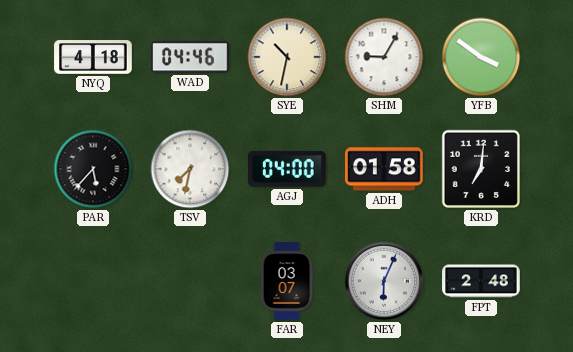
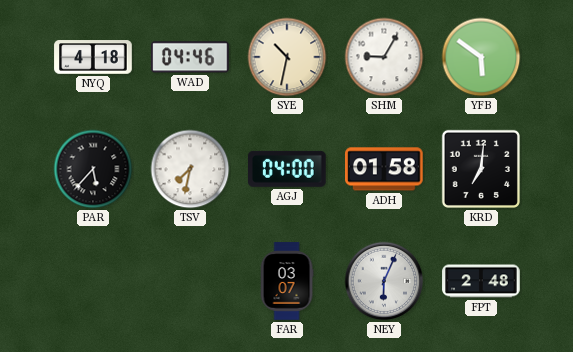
YFB: 3:51 -> 5:51
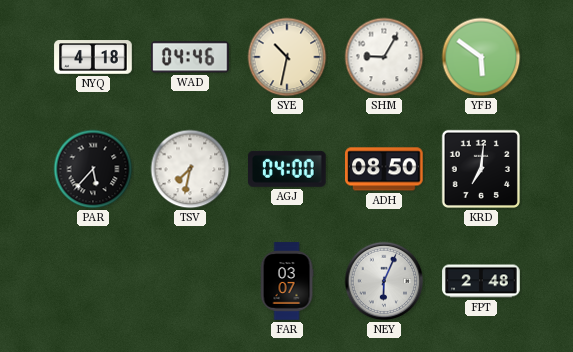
ADH: 01:58 -> 08:50
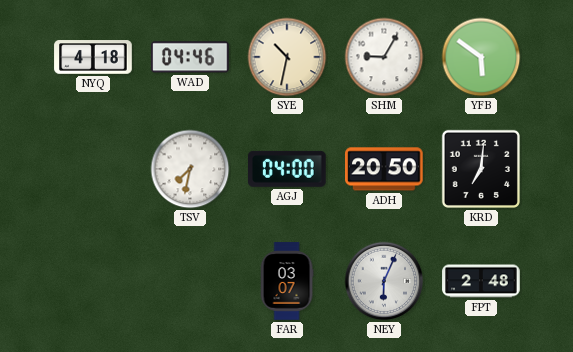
PAR: 5:37 -> none
ADH: 08:50 -> 20:50
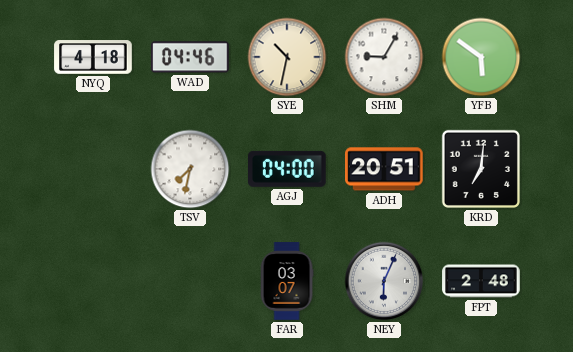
ADH: 20:50 -> 20:51
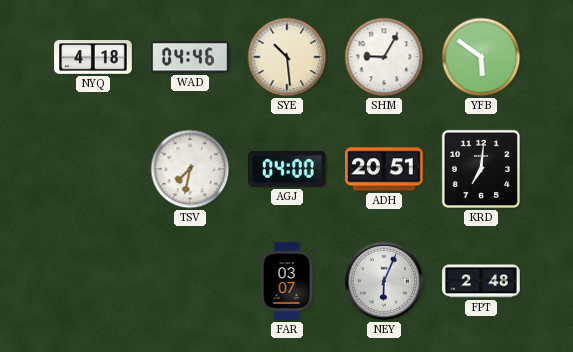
SYE: 10:32 -> 10:29
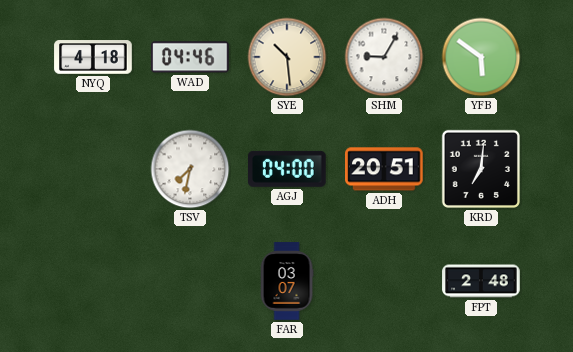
NEY: 6:04 -> none
